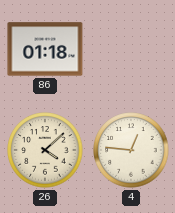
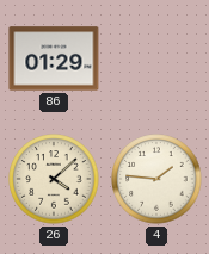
86: 01:18 -> 01:29
4: 12:46 -> 1:46
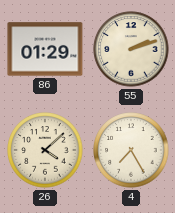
55: none -> 2:12
4: 1:46 -> 7:25
